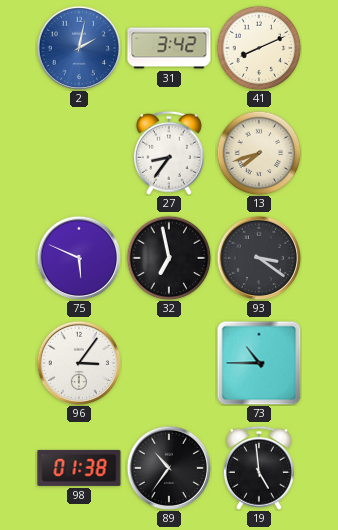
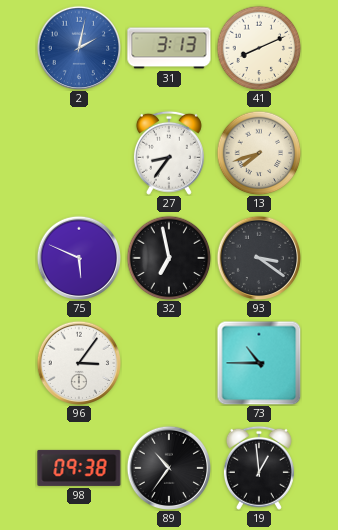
31: 3:42 -> 3:13
98: 01:38 -> 09:38
19: 4:59 -> 12:59
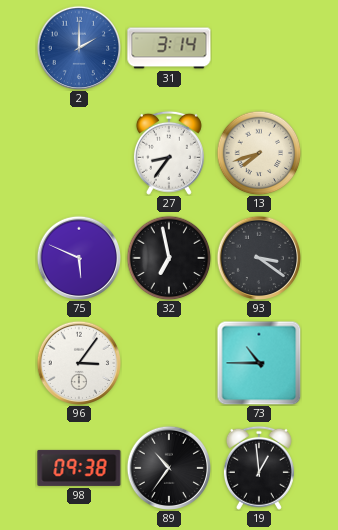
2: 2:02 -> 2:00
31: 3:13 -> 3:14
41: 8:11 -> none
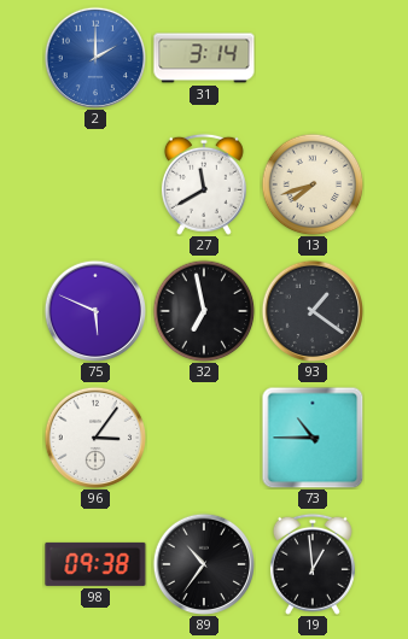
27: 8:36 -> 11:40
93: 3:21 -> 1:21
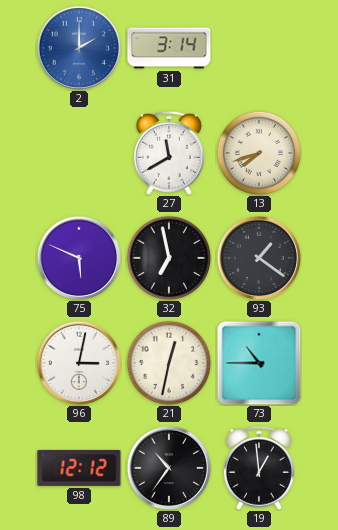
96: 3:06 -> 3:02
21: none -> 12:32
98: 09:38 -> 12:12
